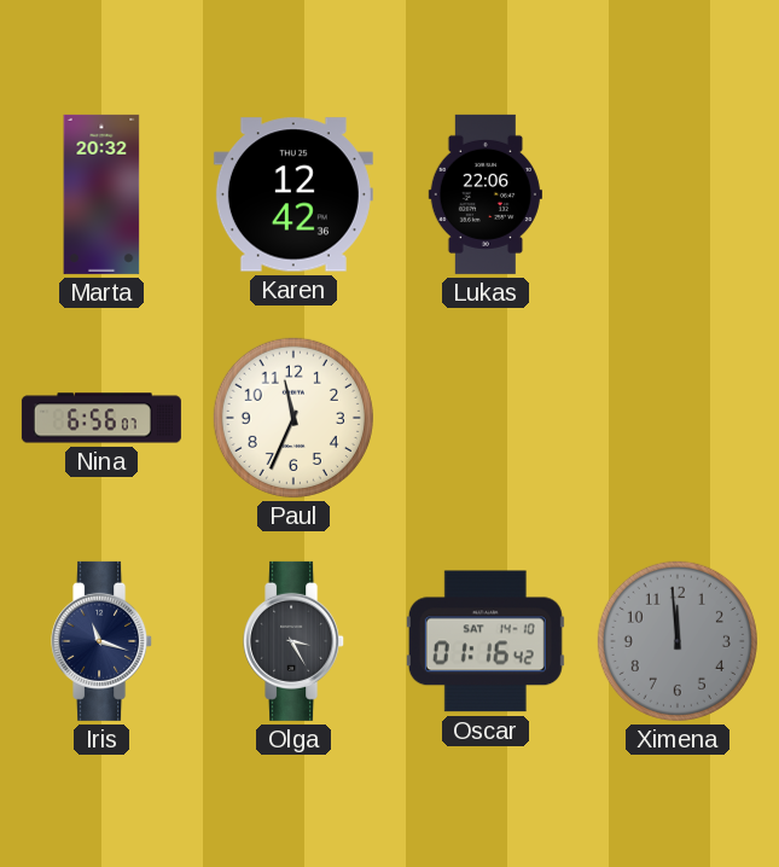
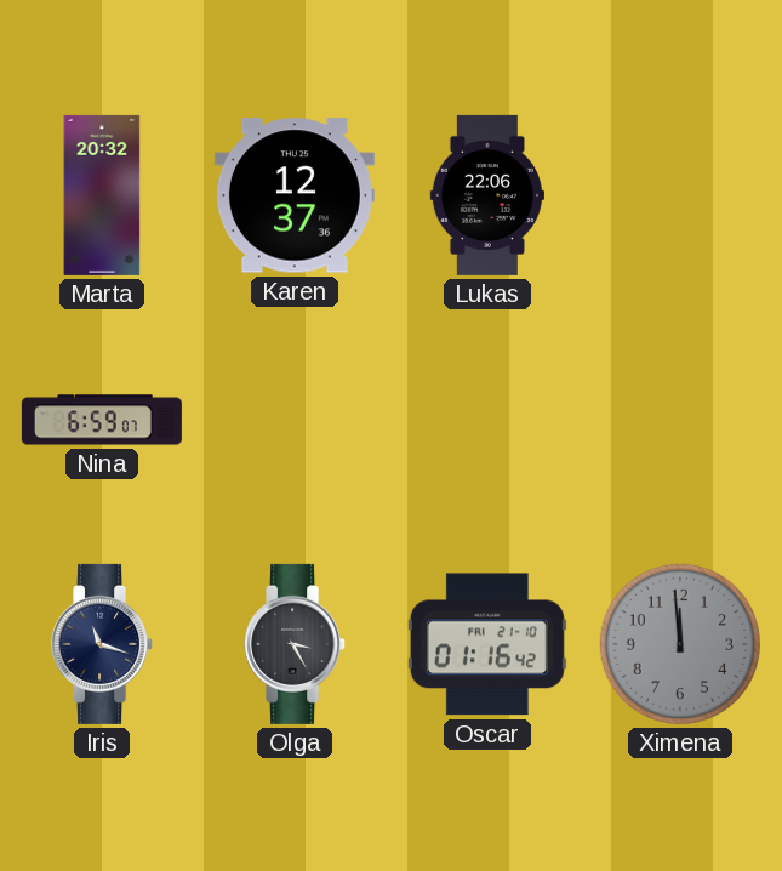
Karen: 12:42 -> 12:37
Nina: 6:56 -> 6:59
Paul: 11:34 -> none
Oscar date: SAT 14-10 -> FRI 21-10
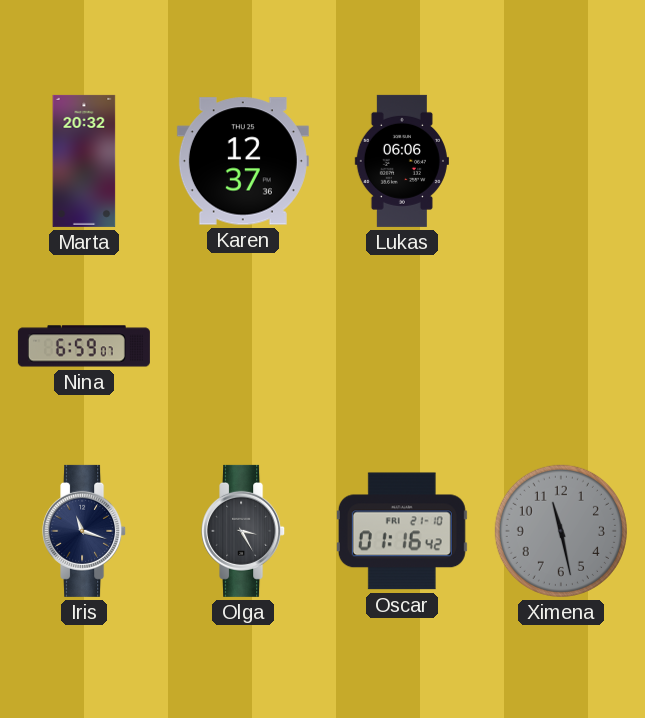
Lukas: 22:06 -> 06:06
Ximena: 11:59 -> 11:28
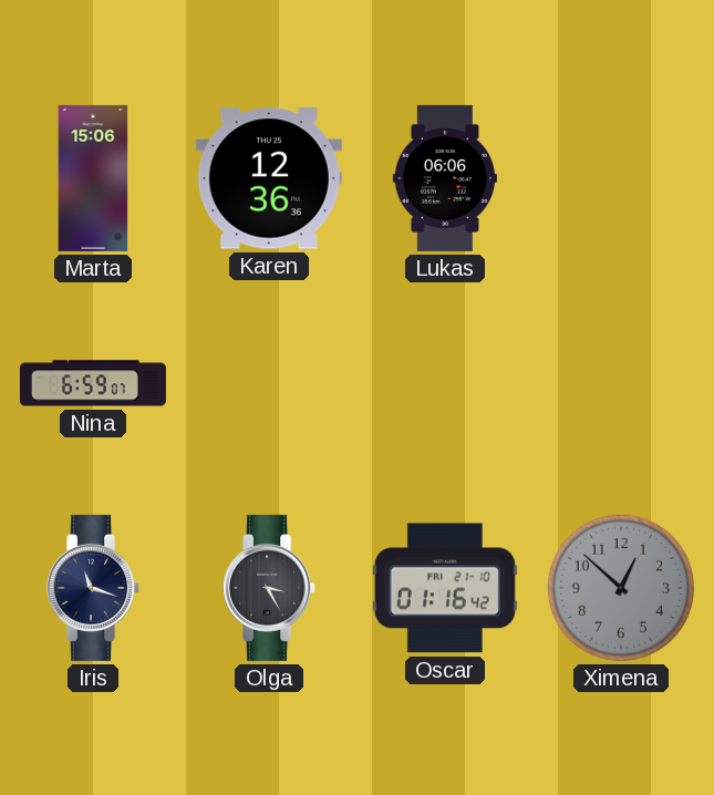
Marta: 20:32 -> 15:06
Karen: 12:37 -> 12:36
Ximena: 11:28 -> 12:52
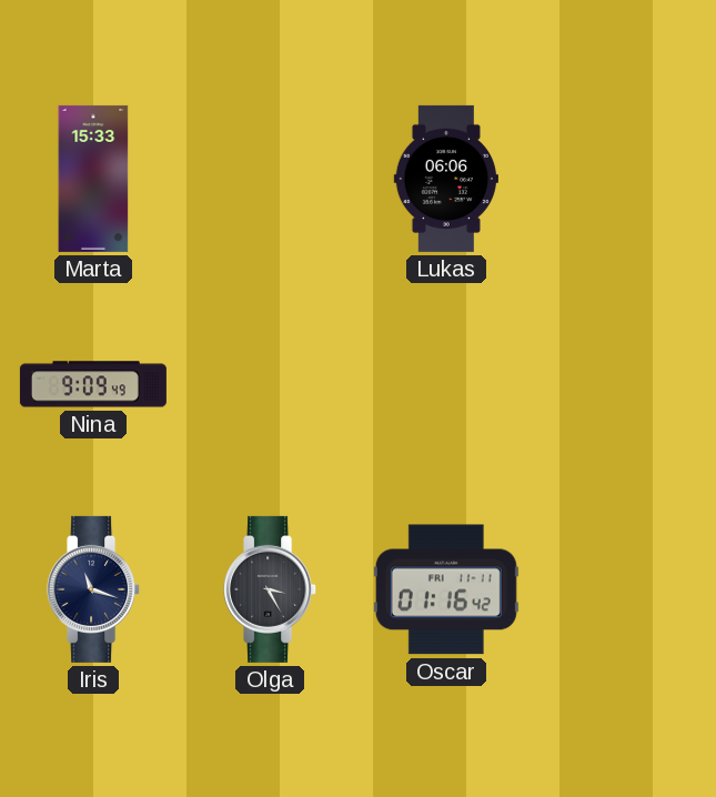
Marta: 15:06 -> 15:33
Karen: 12:36 -> none
Nina: 6:59 -> 9:09
Oscar date: FRI 21-10 -> FRI 11-11
Ximena: 12:52 -> none
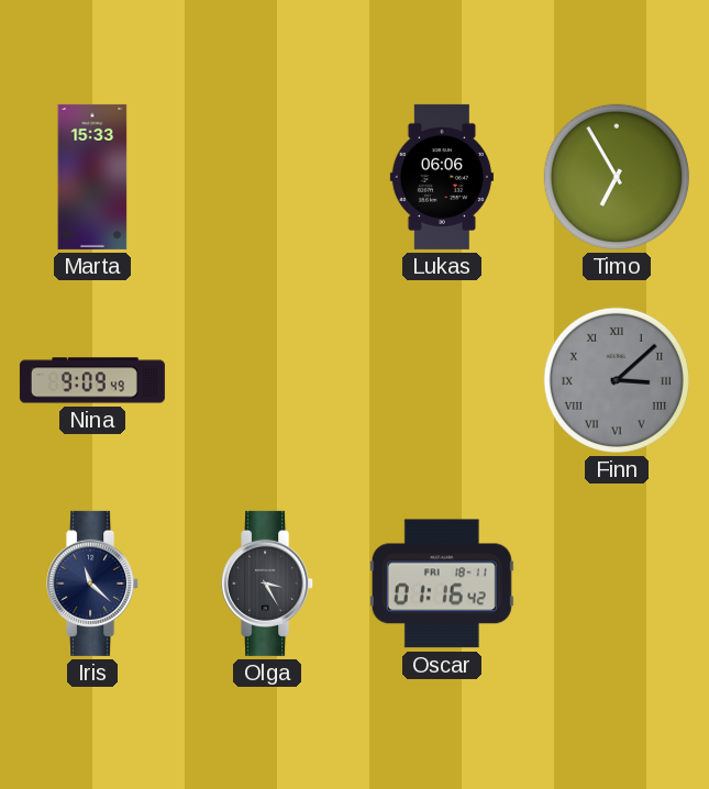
Timo: none -> 6:55
Finn: none -> 3:08
Iris: 11:18 -> 11:22
Oscar date: FRI 11-11 -> FRI 18-11
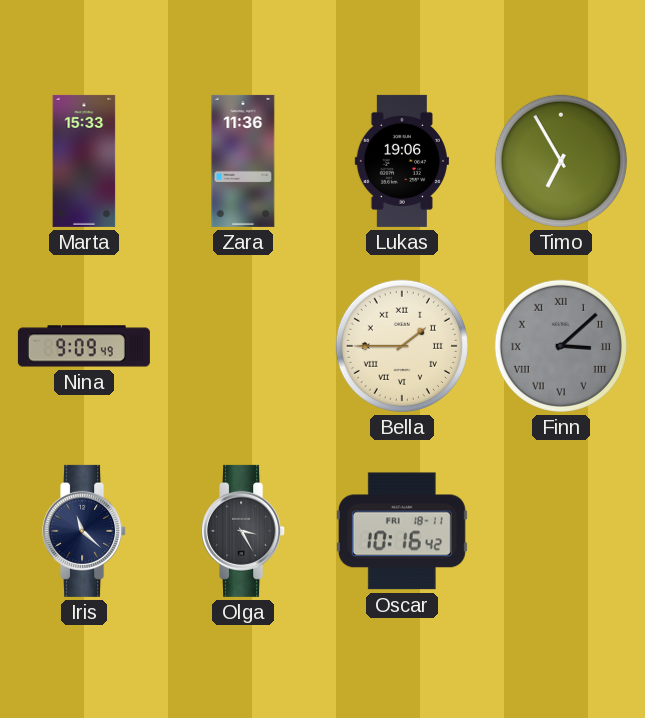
Zara: none -> 11:36
Lukas: 06:06 -> 19:06
Bella: none -> 1:45
Oscar: 01:16 -> 10:16
